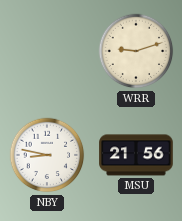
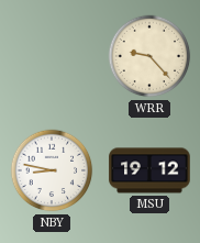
WRR: 9:12 -> 9:23
MSU: 21:56 -> 19:12
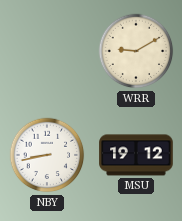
WRR: 9:23 -> 9:10
NBY: 8:47 -> 8:43
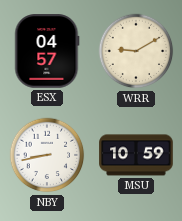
ESX: none -> 04:57
MSU: 19:12 -> 10:59
